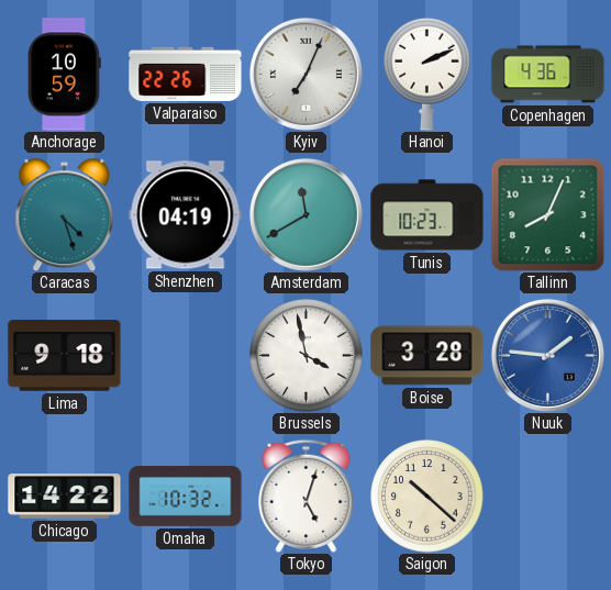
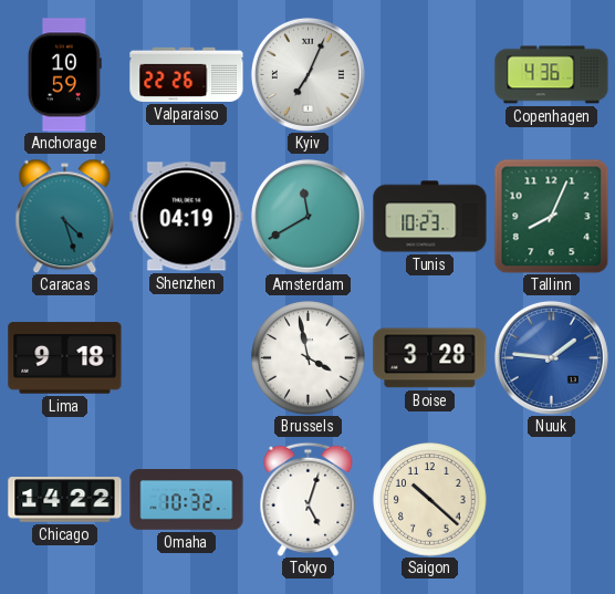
Hanoi: 2:11 -> none
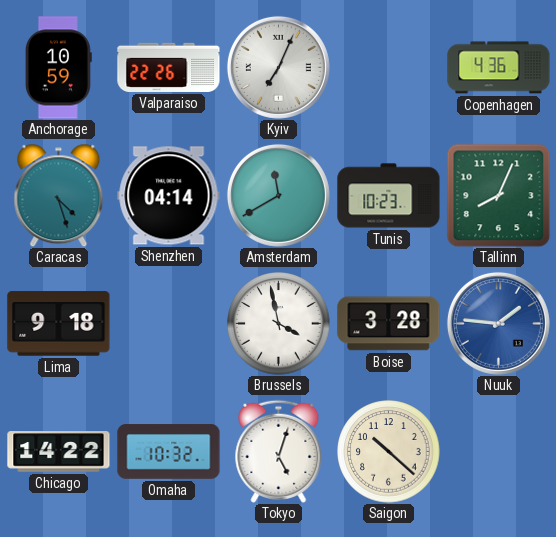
Shenzhen: 04:19 -> 04:14
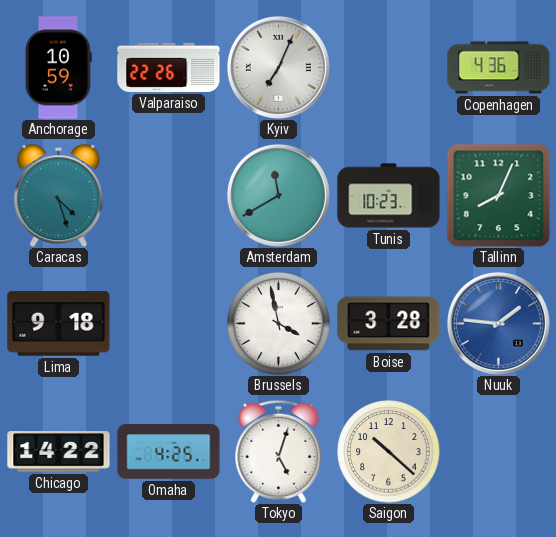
Shenzhen: 04:14 -> none
Omaha: 10:32 -> 4:25
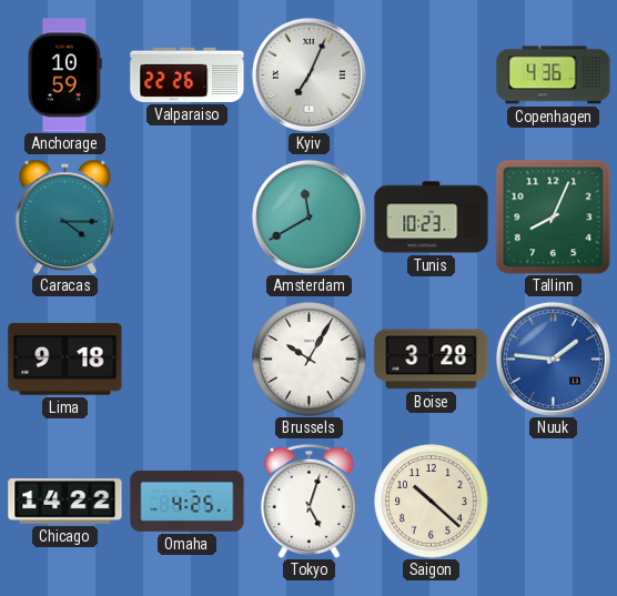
Caracas: 4:27 -> 4:15
Brussels: 3:58 -> 10:05
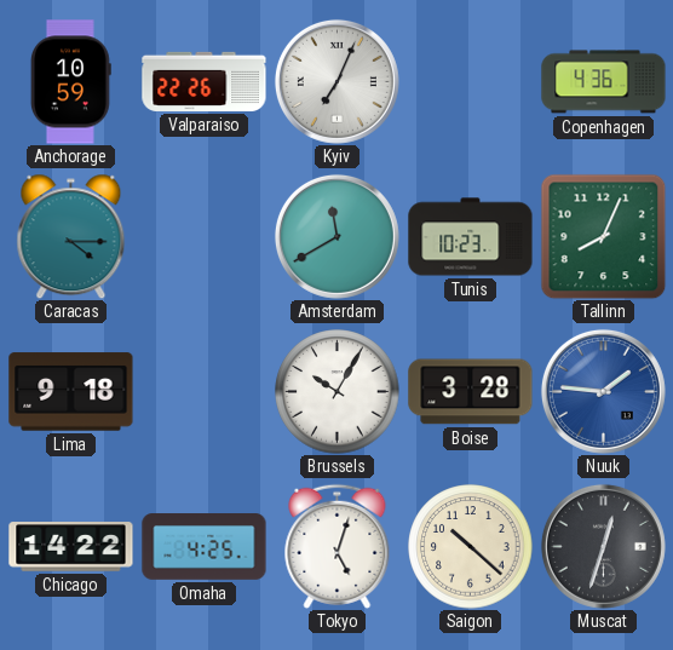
Muscat: none -> 12:33
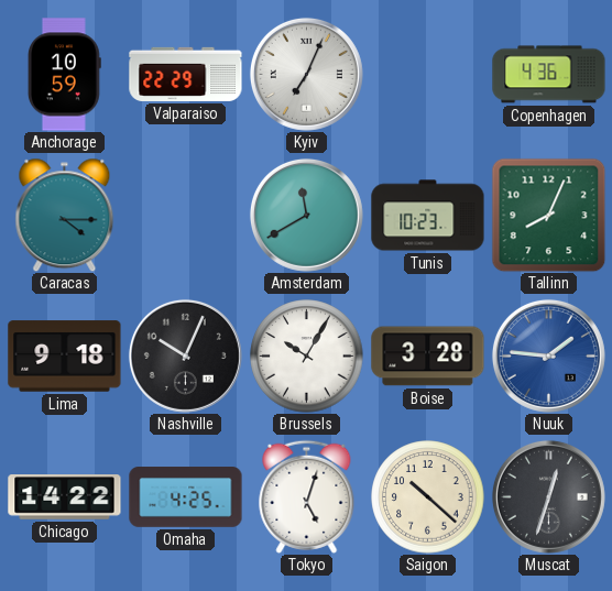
Valparaiso: 22:26 -> 22:29
Nashville: none -> 10:04
